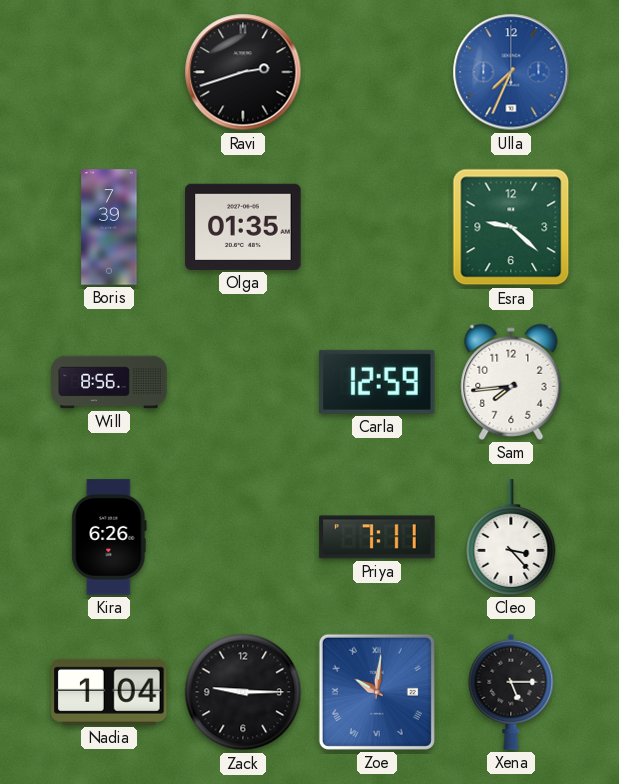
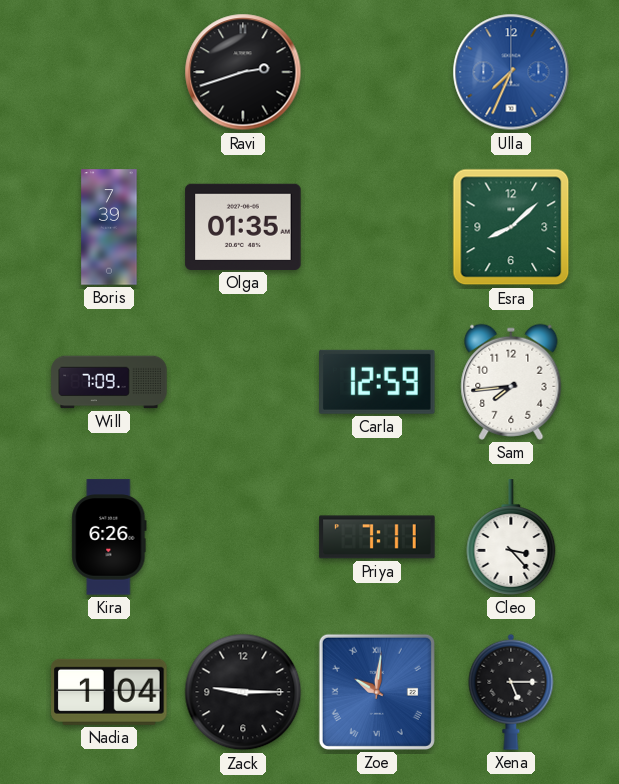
Esra: 9:22 -> 8:08
Will: 8:56 -> 7:09
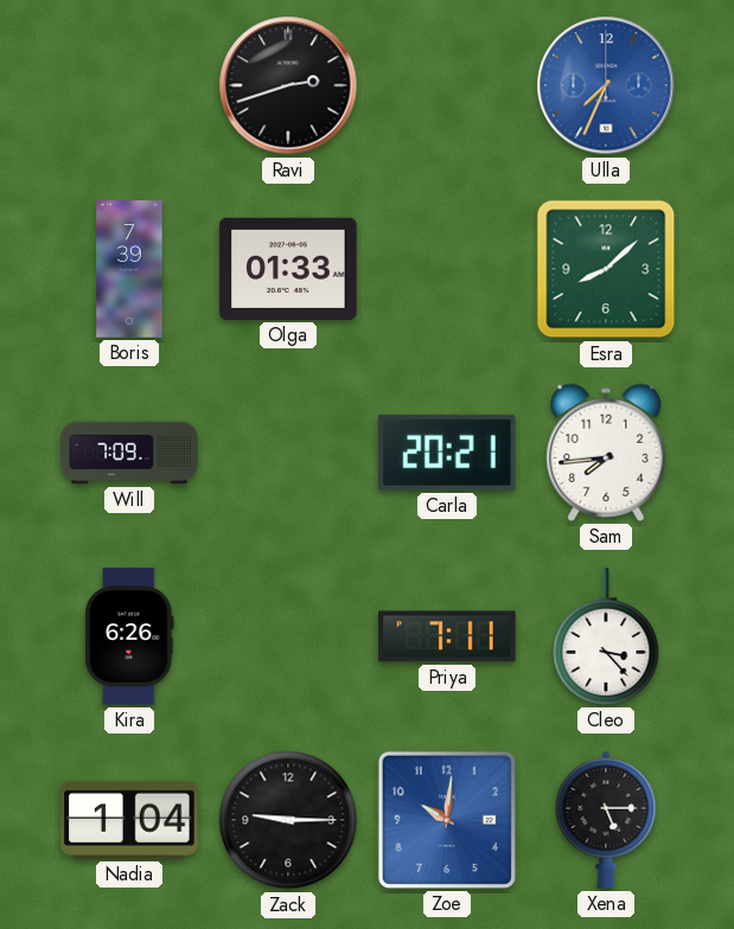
Olga: 01:35 -> 01:33
Carla: 12:59 -> 20:21
Zoe numerals: Roman -> Arabic
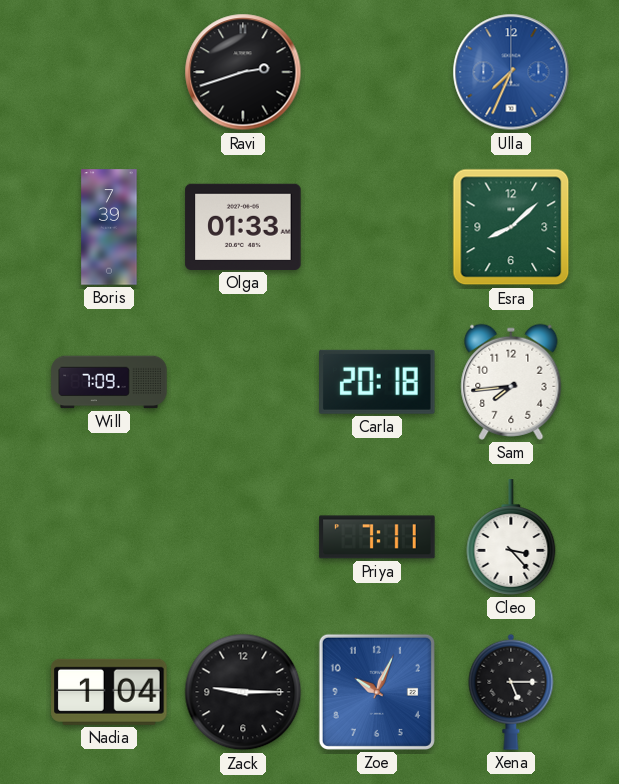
Carla: 20:21 -> 20:18
Kira: 6:26 -> none
Zoe: 10:01 -> 10:04
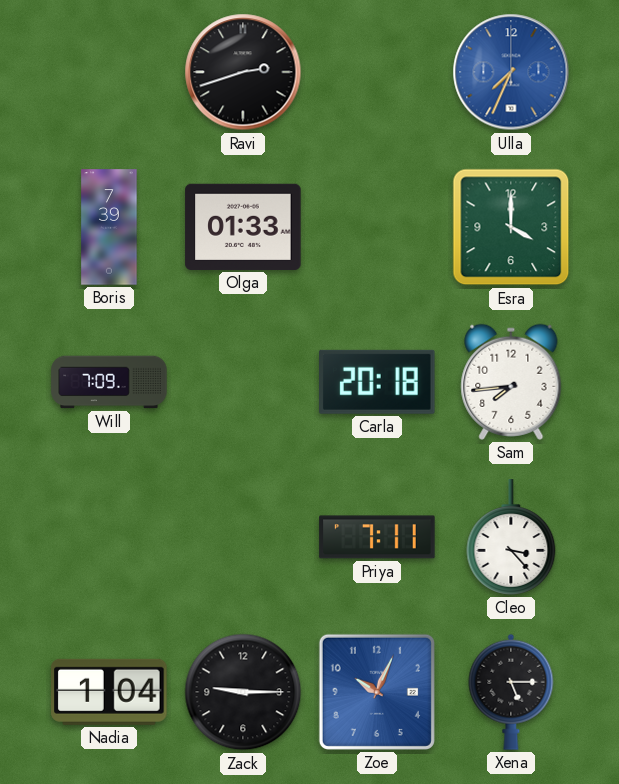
Esra: 8:08 -> 4:00
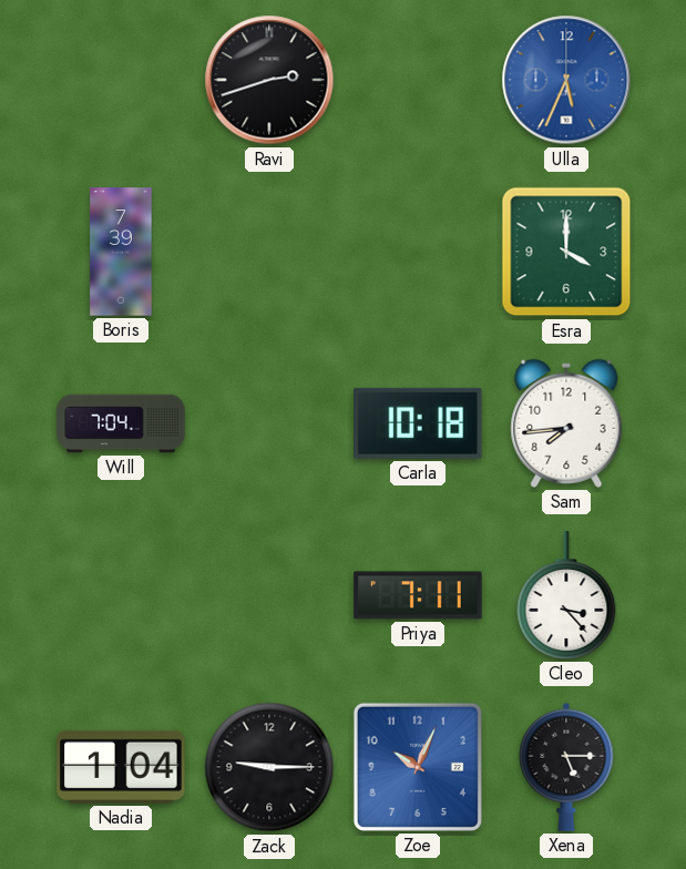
Ulla: 7:34 -> 5:34
Olga: 01:33 -> none
Will: 7:09 -> 7:04
Carla: 20:18 -> 10:18
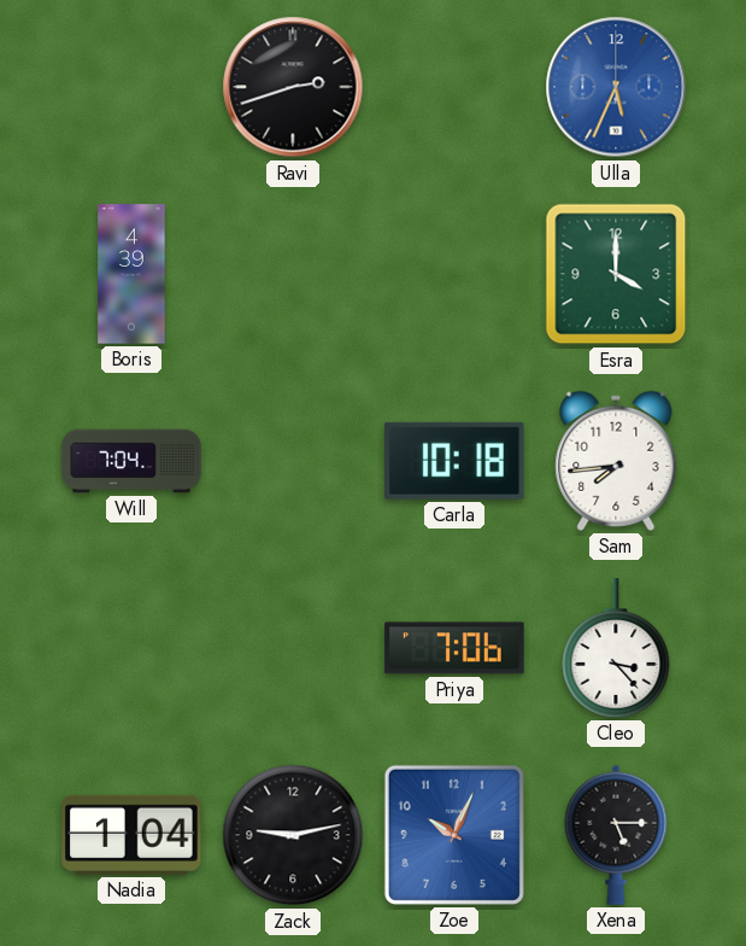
Boris: 7:39 -> 4:39
Priya: 7:11 -> 7:06
Zack: 9:15 -> 9:13
